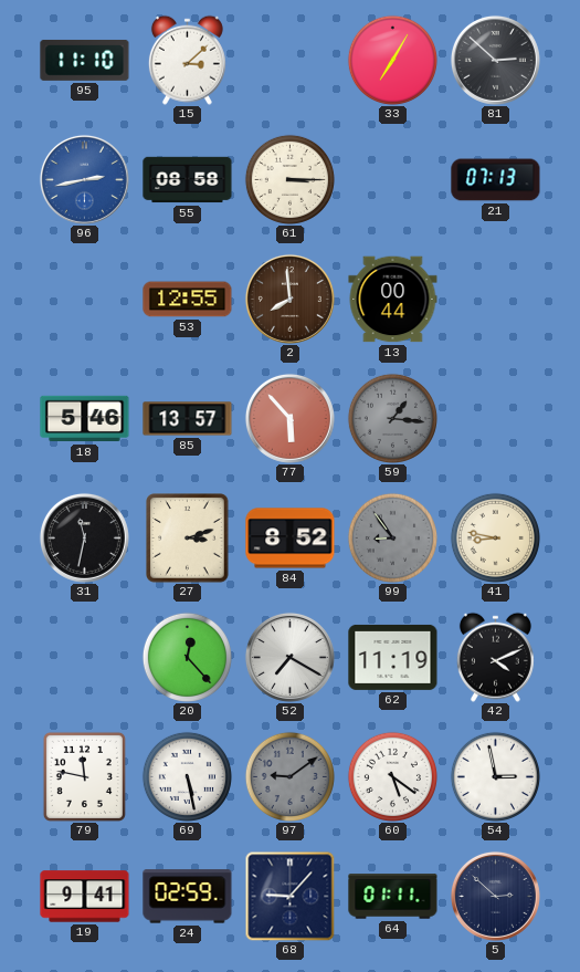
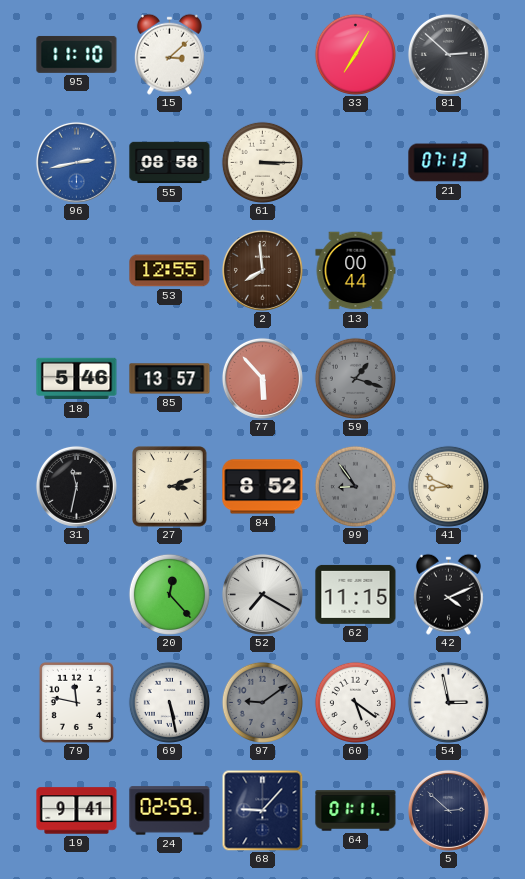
59: 1:16 -> 1:18
41: 8:47 -> 8:49
62: 11:19 -> 11:15
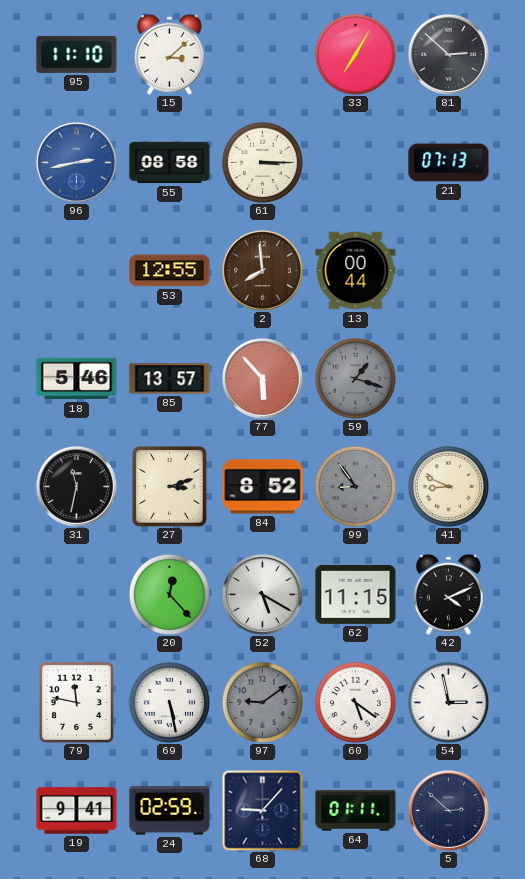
52: 7:20 -> 5:20
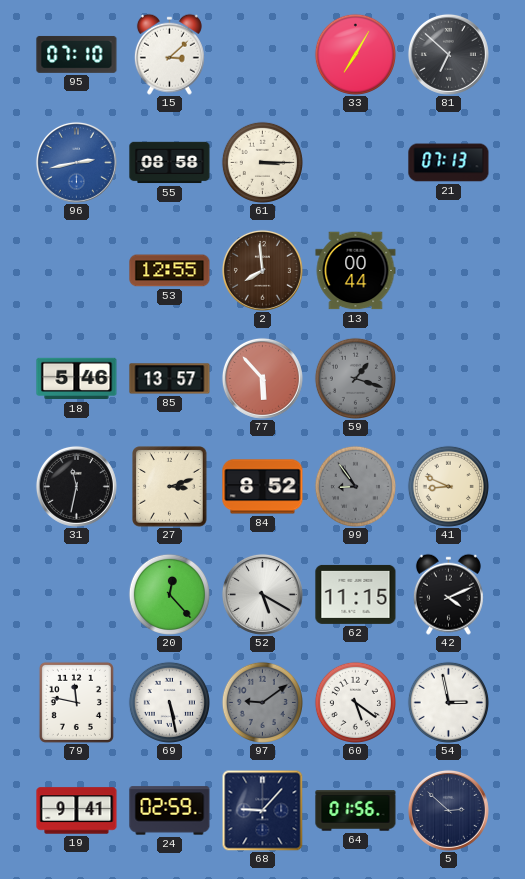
95: 11:10 -> 07:10
81: 2:52 -> 6:52
64: 01:11 -> 01:56
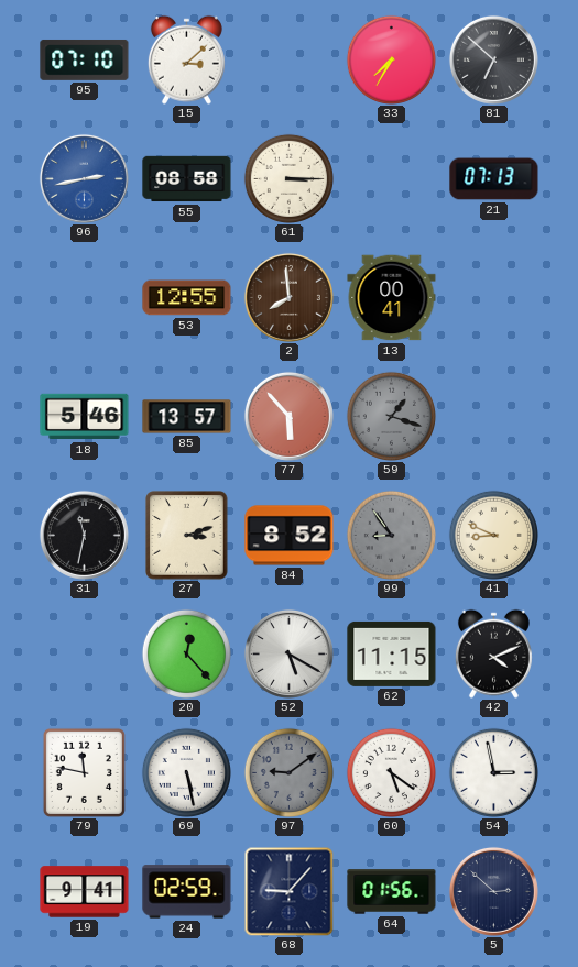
33: 7:05 -> 7:35
13: 00:44 -> 00:41
